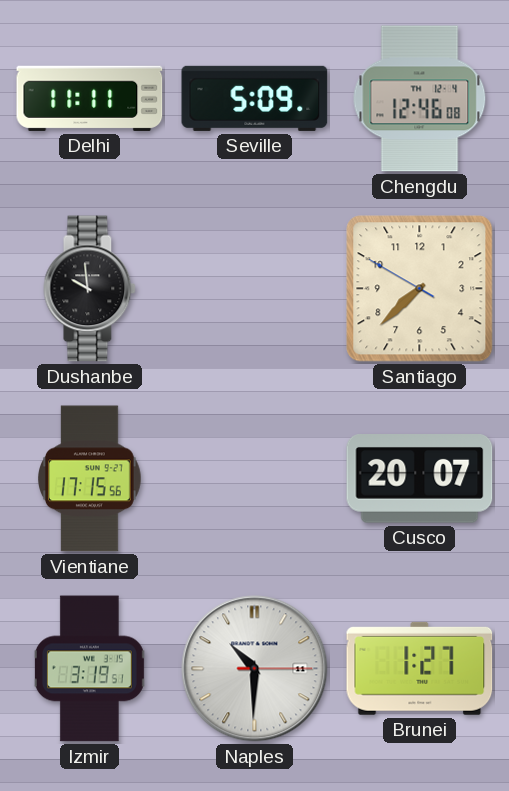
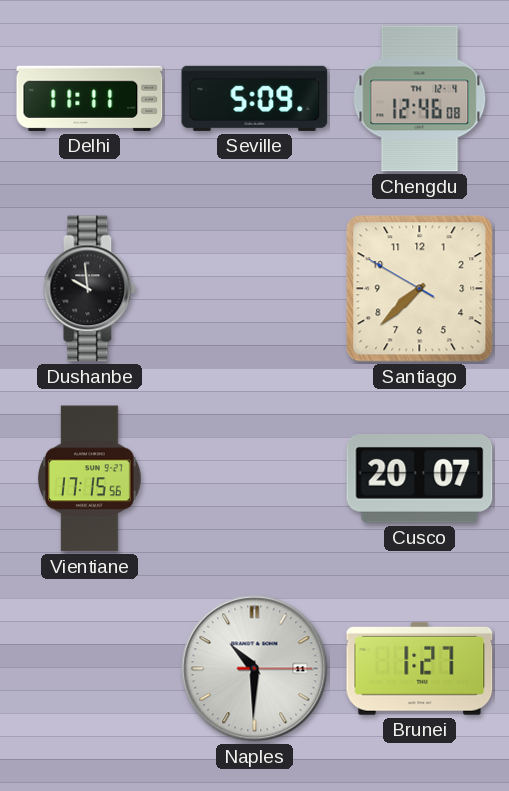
Izmir: 3:19 -> none
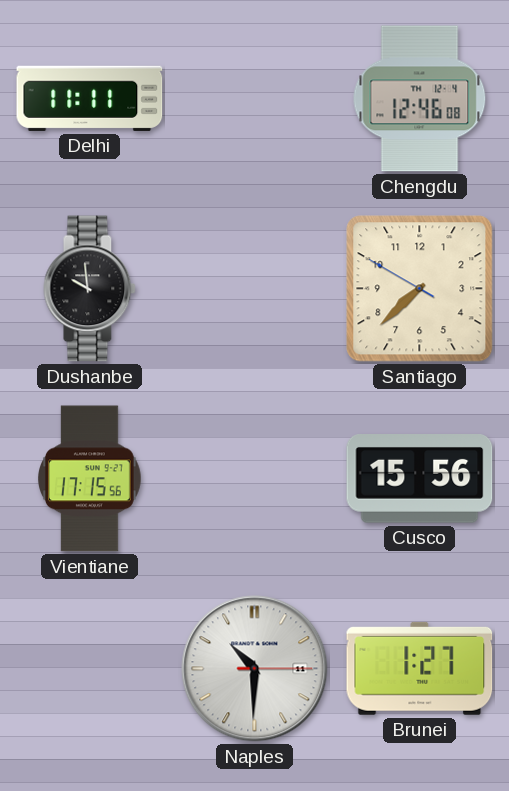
Seville: 5:09 -> none
Cusco: 20:07 -> 15:56
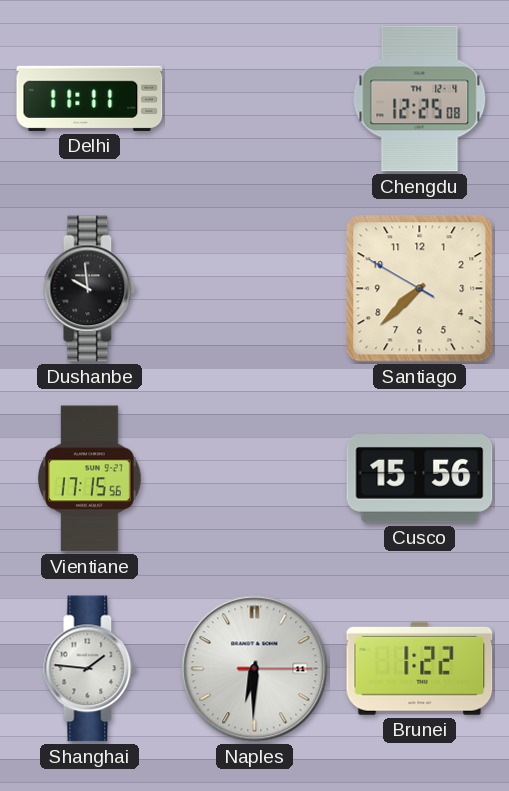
Chengdu: 12:46 -> 12:25
Shanghai: none -> 1:46
Naples: 10:30 -> 6:30
Brunei: 1:27 -> 1:22
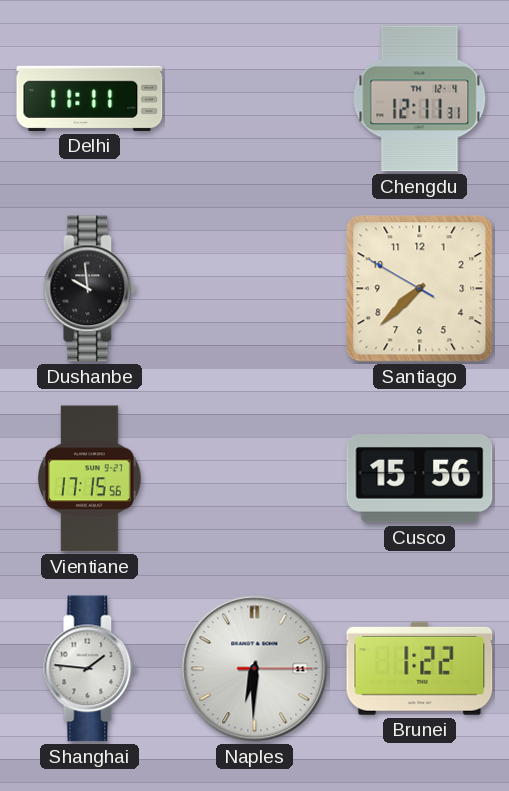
Chengdu: 12:25 -> 12:11
